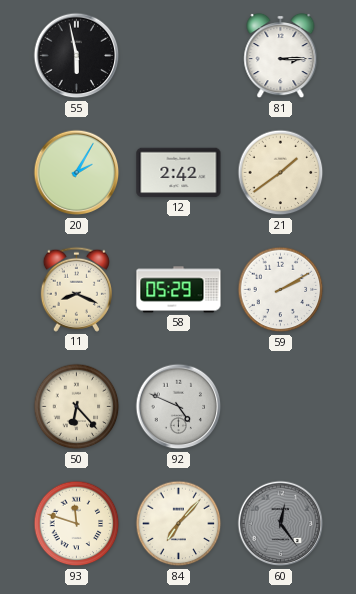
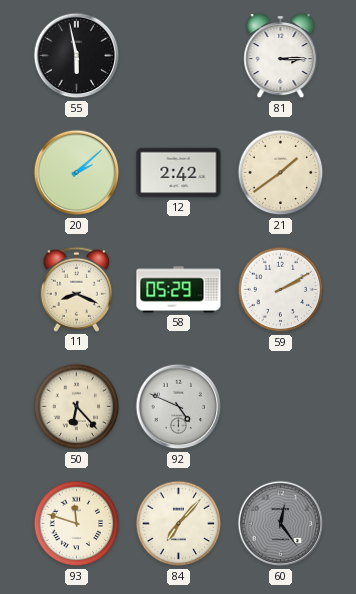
20: 2:05 -> 2:08
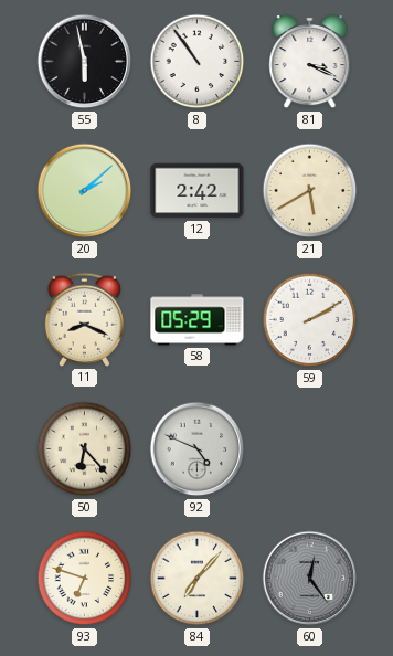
8: none -> 10:54
81: 3:15 -> 3:19
21: 1:39 -> 5:40
93: 11:48 -> 6:48
